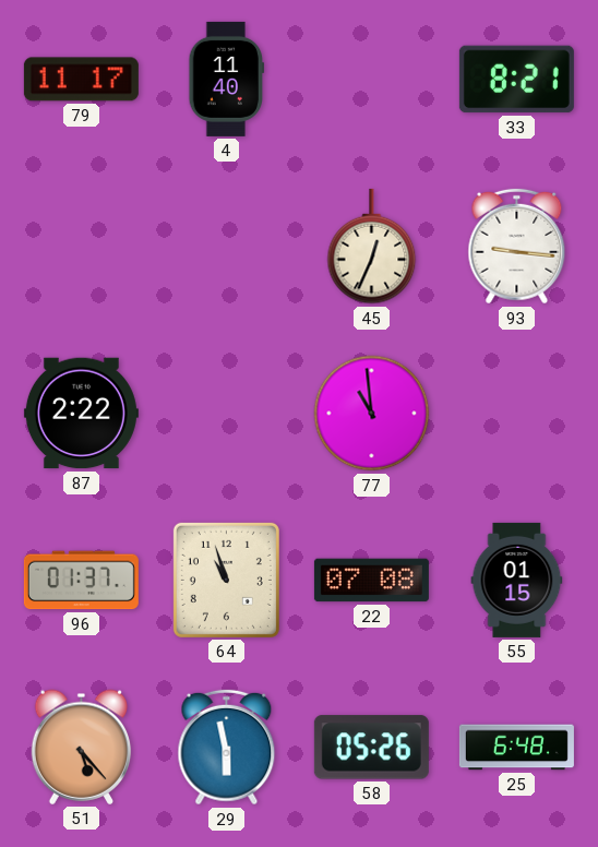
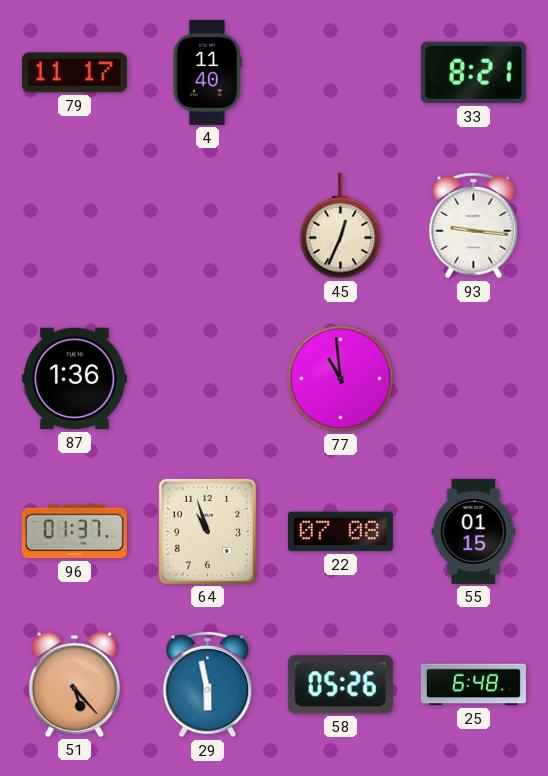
87: 2:22 -> 1:36
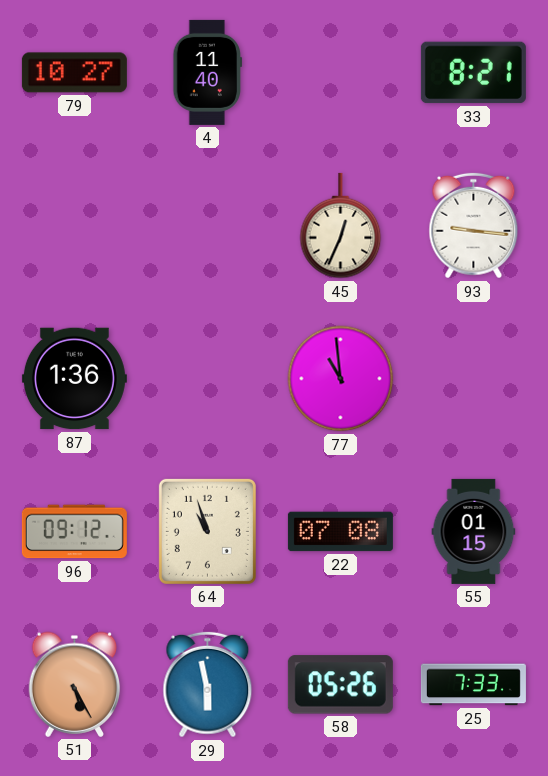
79: 11:17 -> 10:27
96: 01:37 -> 09:12
51: 5:23 -> 5:25
25: 6:48 -> 7:33
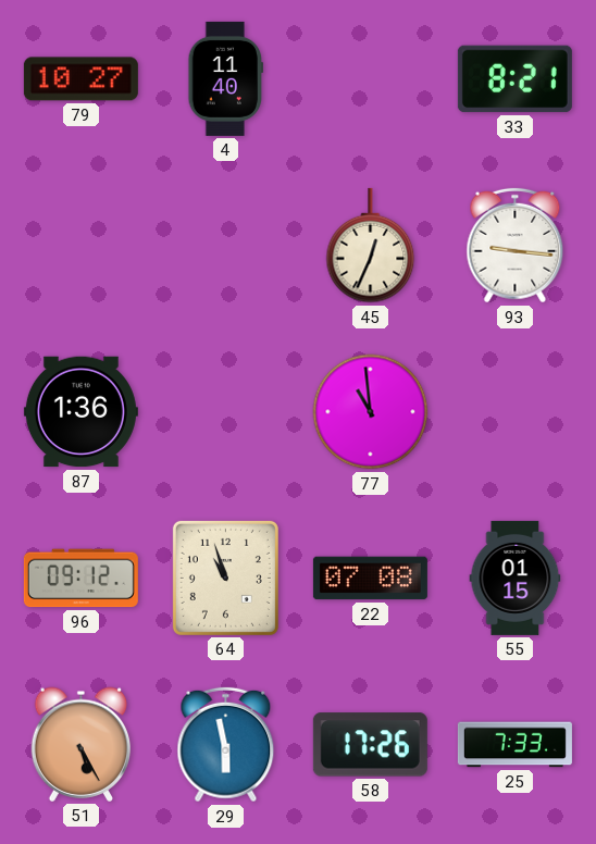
58: 05:26 -> 17:26
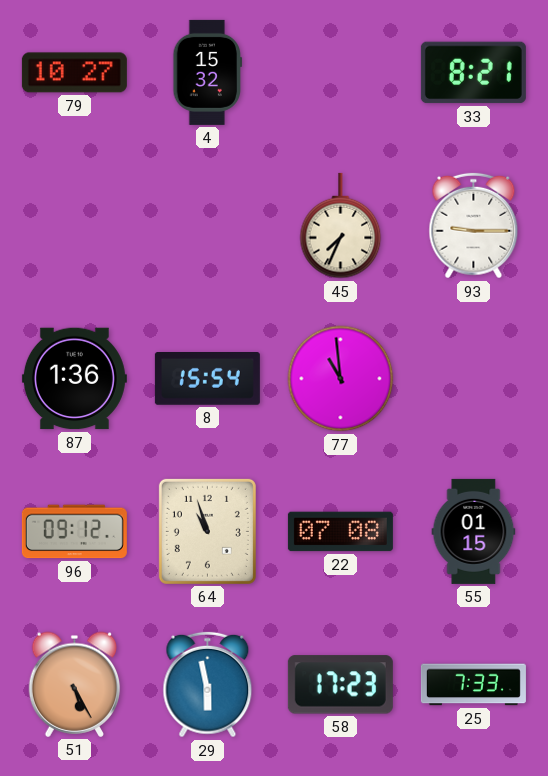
4: 11:40 -> 15:32
45: 12:34 -> 7:34
93: 9:16 -> 9:15
8: none -> 15:54
58: 17:26 -> 17:23
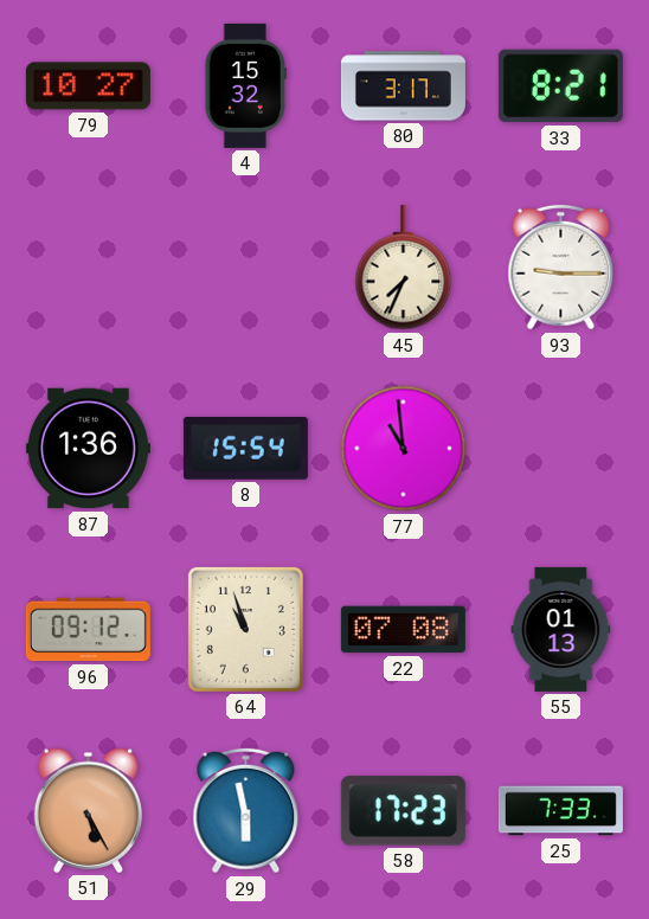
80: none -> 3:17
55: 01:15 -> 01:13
